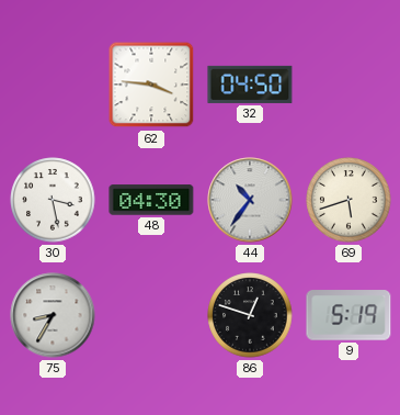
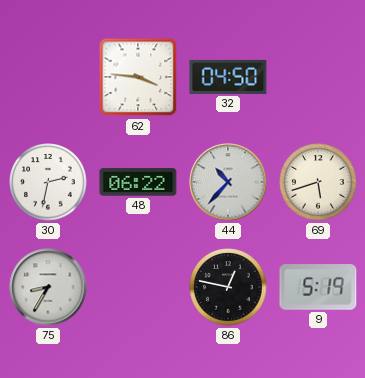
30: 3:28 -> 2:32
48: 04:30 -> 06:22
44: 10:36 -> 10:37
86: 12:48 -> 12:47
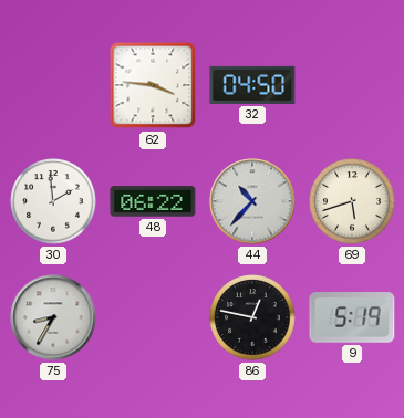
30: 2:32 -> 1:59
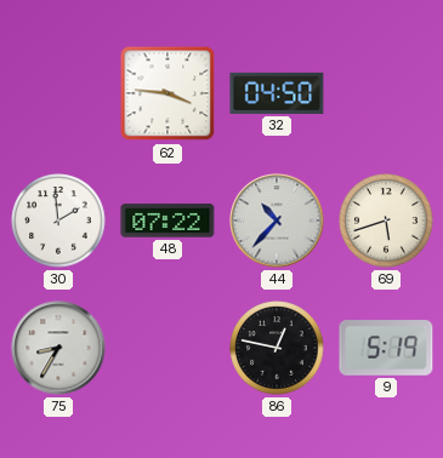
48: 06:22 -> 07:22
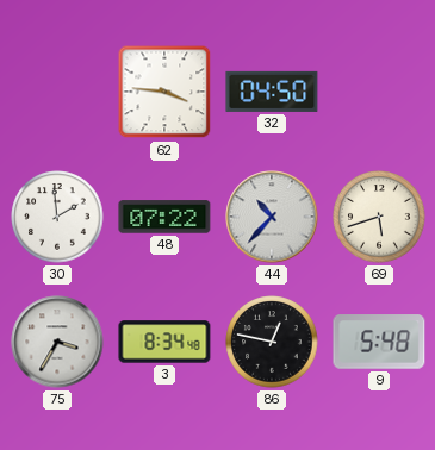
75: 8:35 -> 3:35
3: none -> 8:34
9: 5:19 -> 5:48
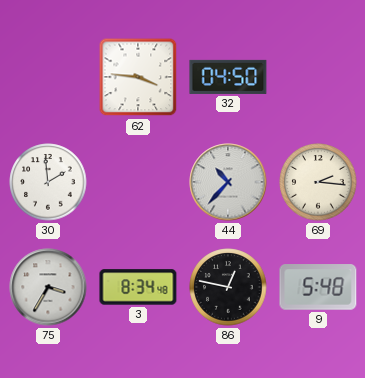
48: 07:22 -> none
69: 5:42 -> 2:16
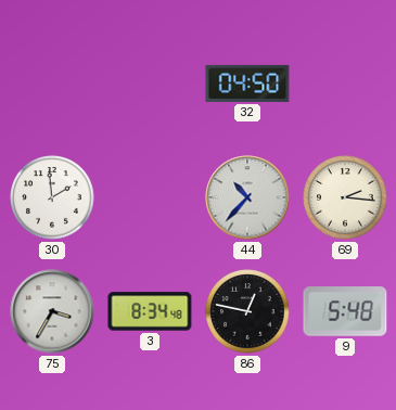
62: 3:46 -> none
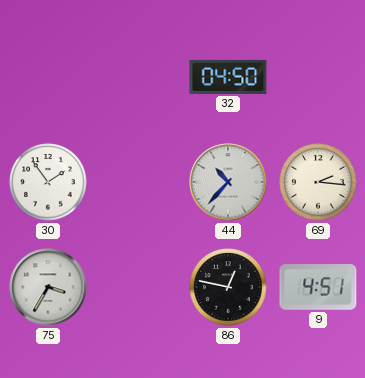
30: 1:59 -> 1:54
3: 8:34 -> none
9: 5:48 -> 4:51
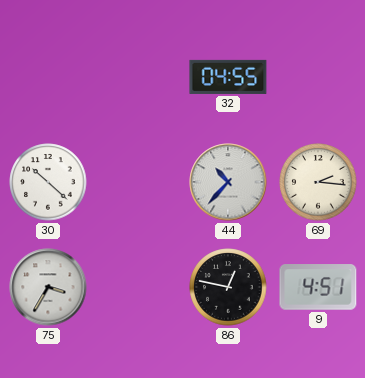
32: 04:50 -> 04:55
30: 1:54 -> 10:22
